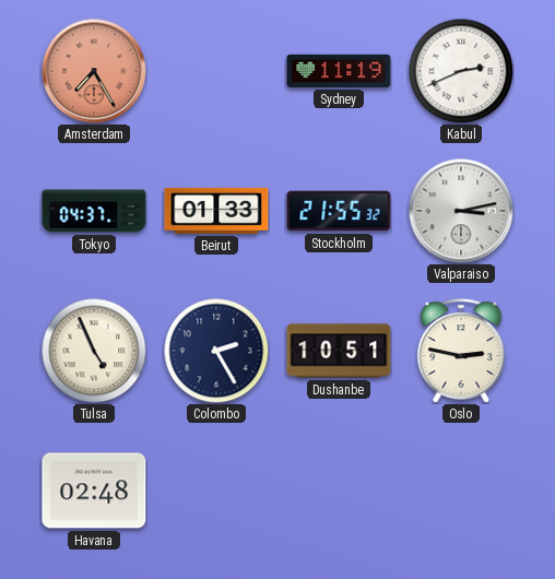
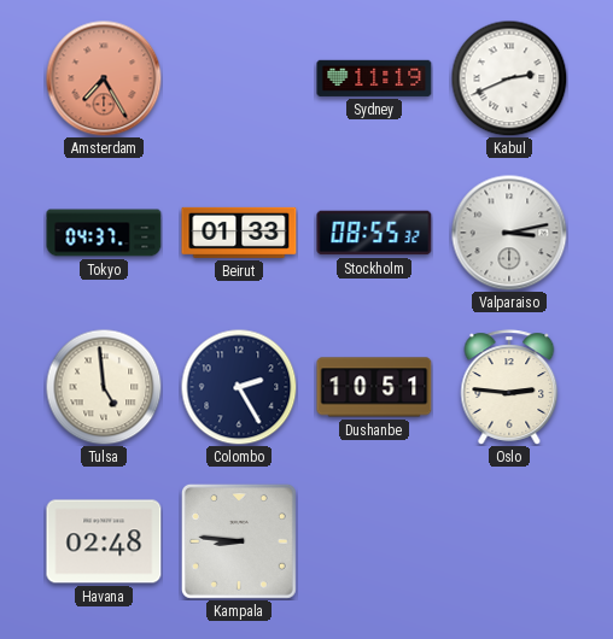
Stockholm: 21:55 -> 08:55
Tulsa: 4:56 -> 4:59
Oslo: 2:47 -> 2:46
Kampala: none -> 8:46
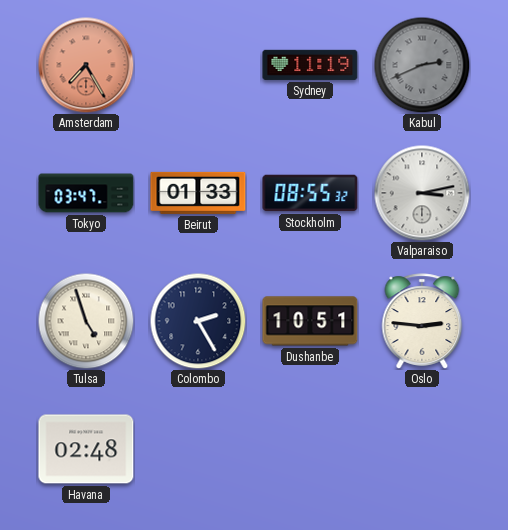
Kabul dial: white -> grey
Tokyo: 04:37 -> 03:47
Tulsa: 4:59 -> 4:57
Kampala: 8:46 -> none
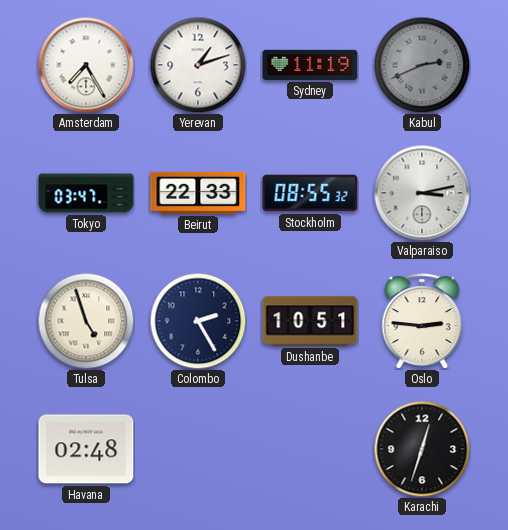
Amsterdam dial: salmon -> white
Yerevan: none -> 1:12
Beirut: 01:33 -> 22:33
Karachi: none -> 12:33
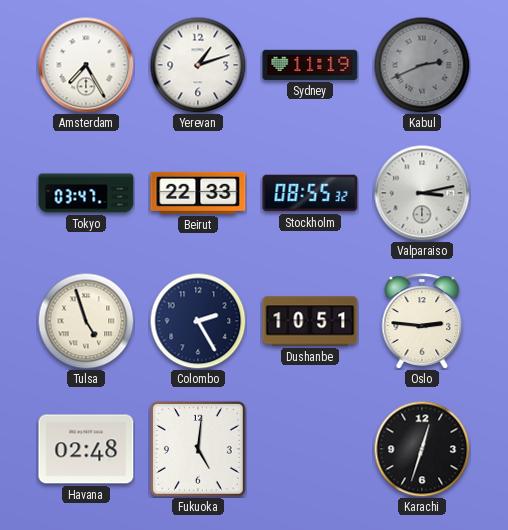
Fukuoka: none -> 5:01
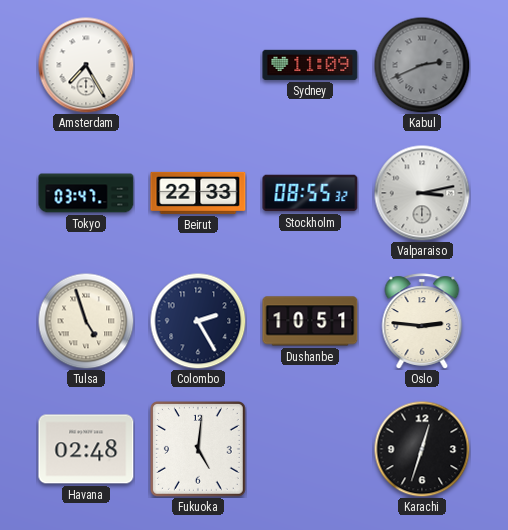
Yerevan: 1:12 -> none
Sydney: 11:19 -> 11:09
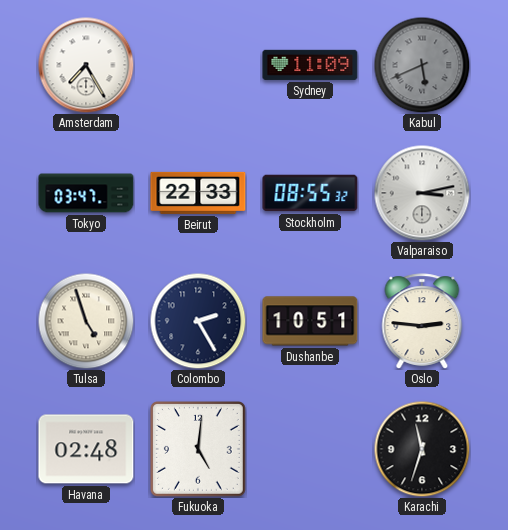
Kabul: 2:41 -> 5:41
Karachi: 12:33 -> 11:33
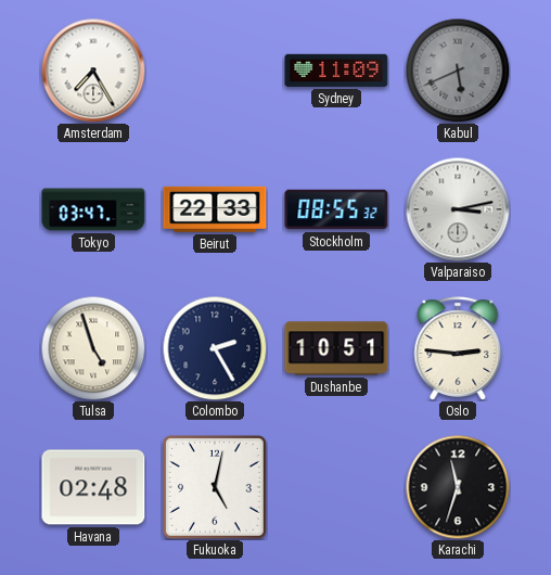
Fukuoka: 5:01 -> 5:02
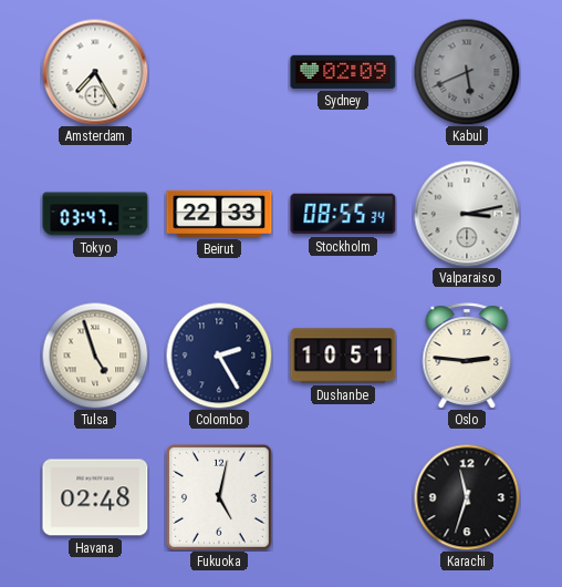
Sydney: 11:09 -> 02:09
Stockholm: 08:55:32 -> 08:55:34
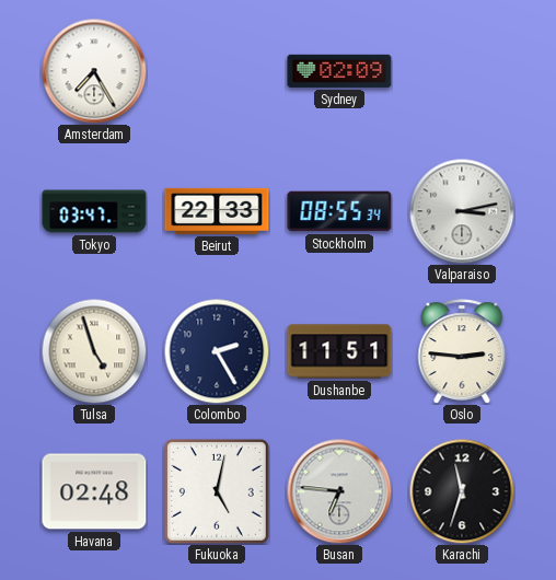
Kabul: 5:41 -> none
Dushanbe: 10:51 -> 11:51
Busan: none -> 6:46
